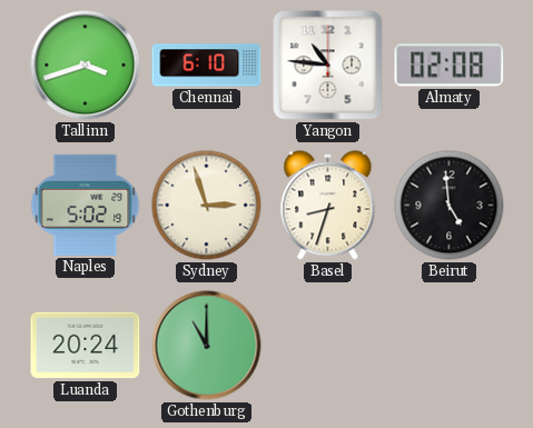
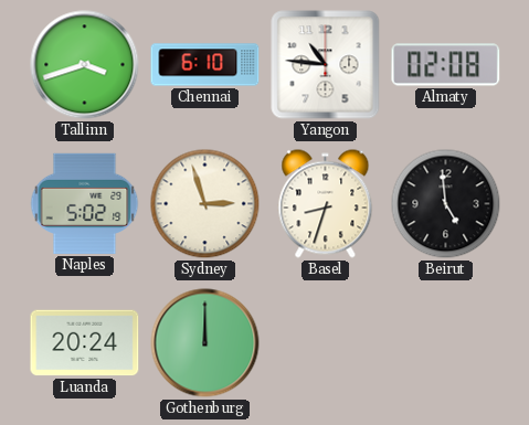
Gothenburg: 11:00 -> 12:00
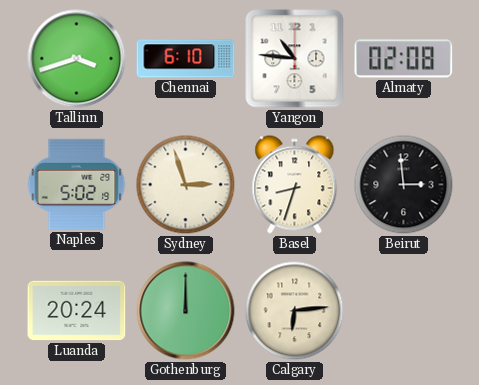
Beirut: 4:59 -> 2:59
Calgary: none -> 6:14
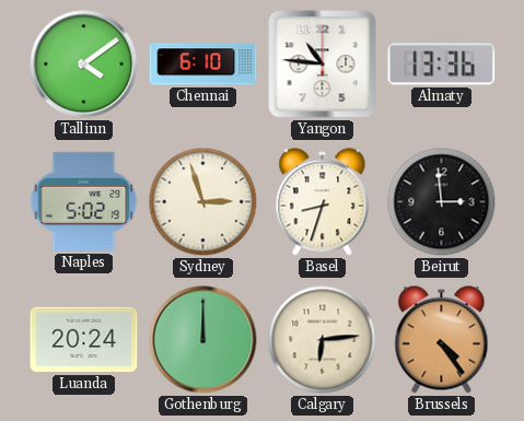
Tallinn: 3:42 -> 4:09
Almaty: 02:08 -> 13:36
Brussels: none -> 4:24
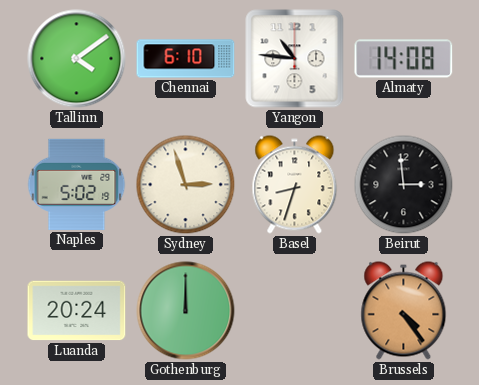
Almaty: 13:36 -> 14:08
Calgary: 6:14 -> none
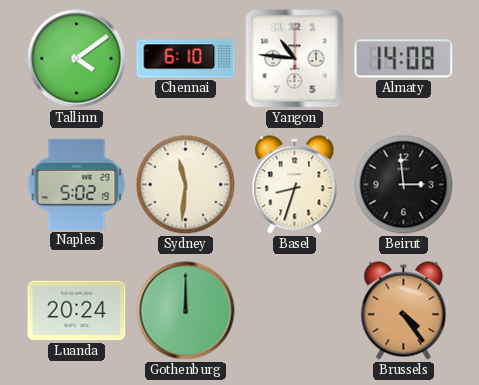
Sydney: 2:57 -> 11:31
